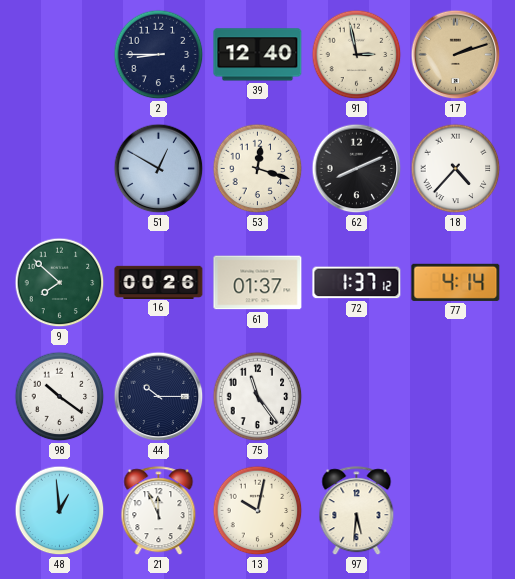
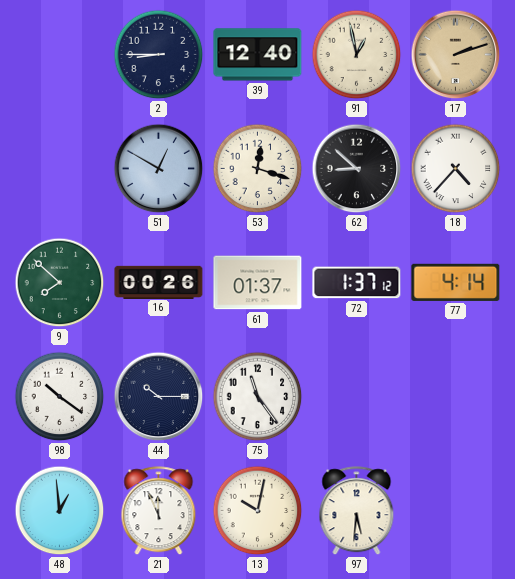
91: 2:58 -> 12:58
62: 8:11 -> 8:52
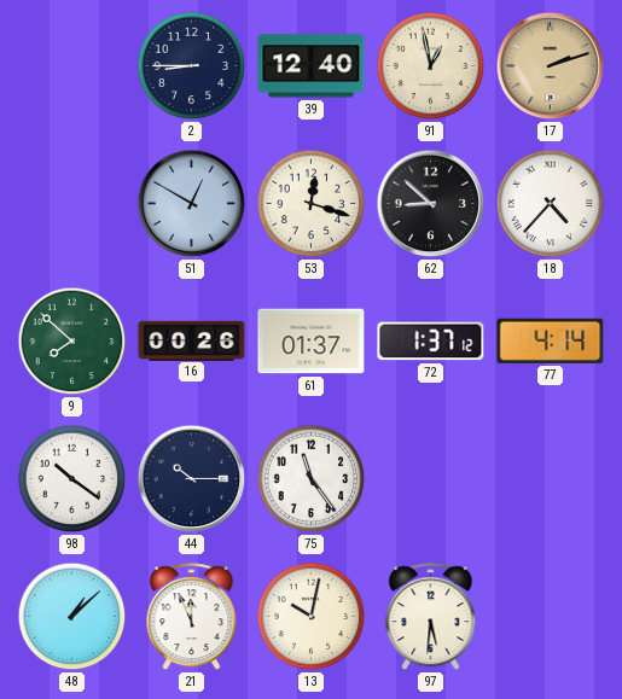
48: 12:59 -> 1:08
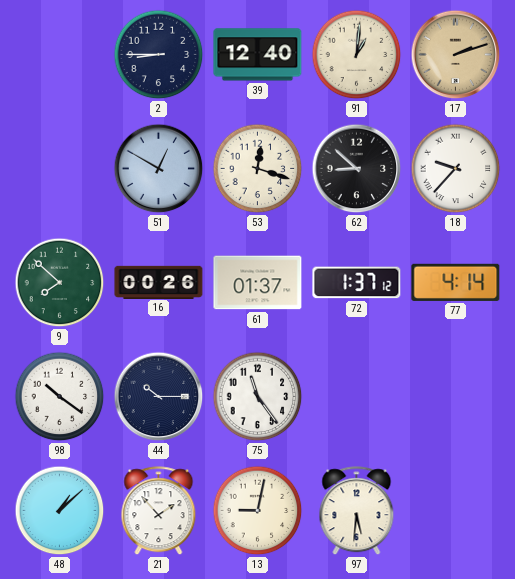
91: 12:58 -> 1:01
18: 4:37 -> 9:37
21: 11:56 -> 1:53
13: 10:02 -> 9:02
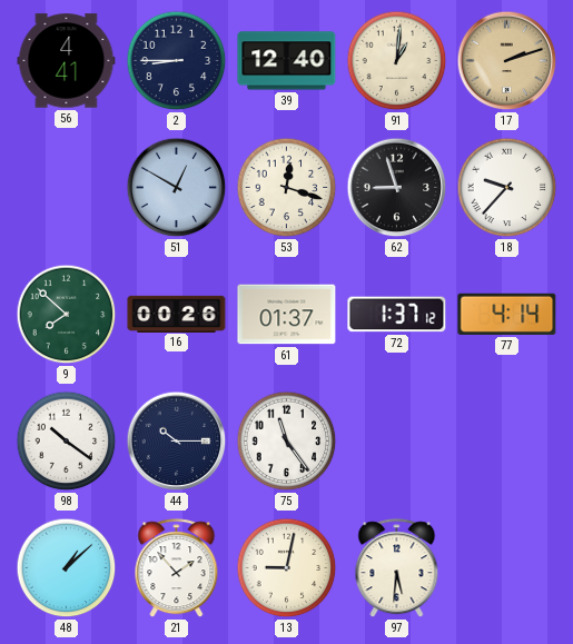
56: none -> 4:41
62: 8:52 -> 8:57
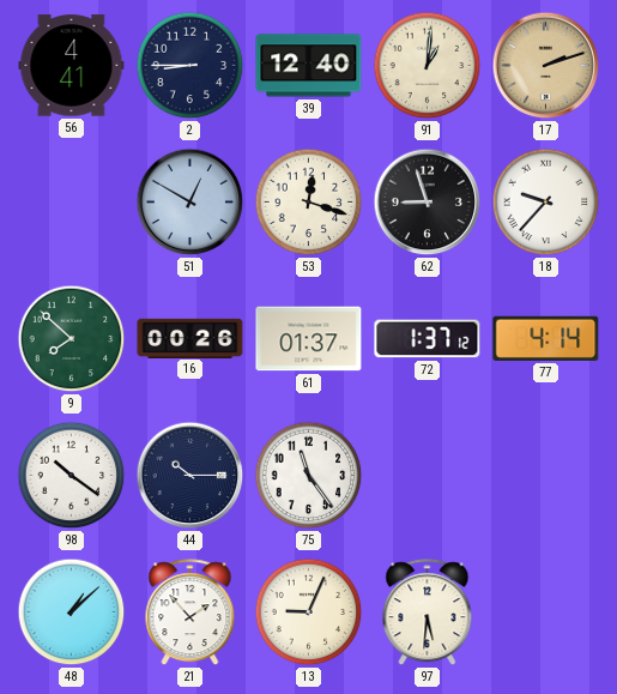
13: 9:02 -> 9:04
